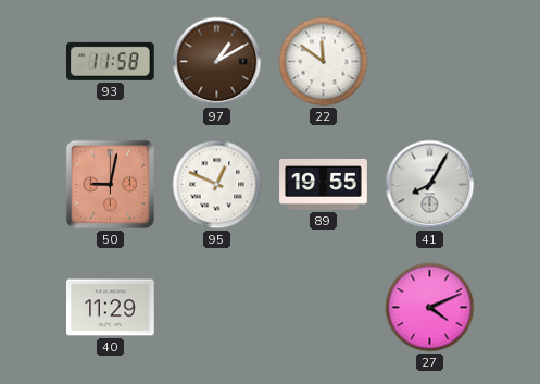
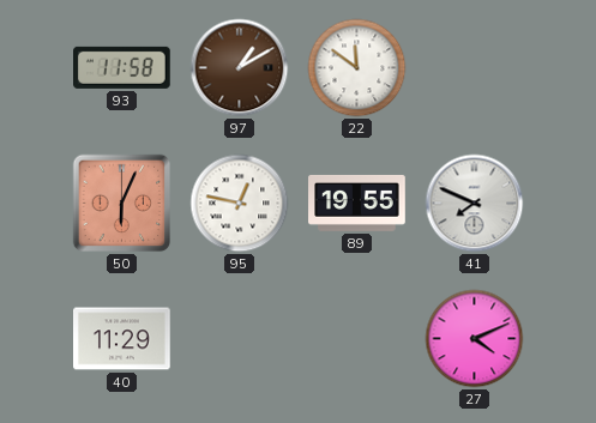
50: 9:02 -> 6:04
95: 12:49 -> 12:47
41: 8:05 -> 7:49
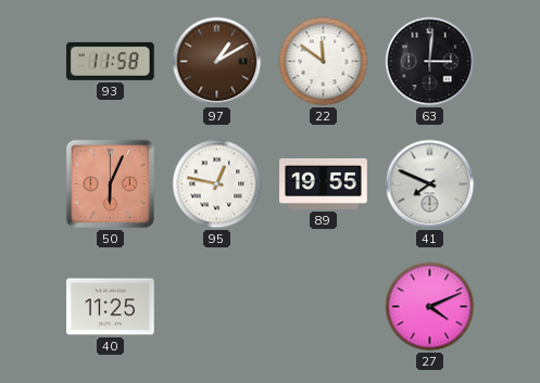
63: none -> 3:01
40: 11:29 -> 11:25
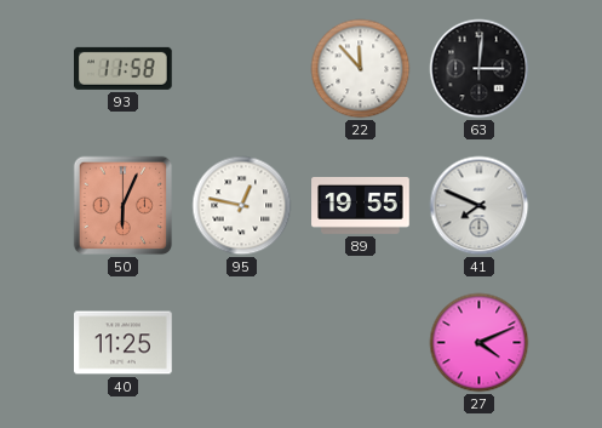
97: 1:10 -> none
22: 11:51 -> 11:53
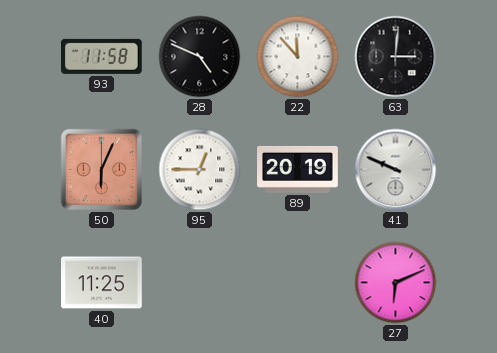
28: none -> 4:49
95: 12:47 -> 12:45
89: 19:55 -> 20:19
41: 7:49 -> 9:49
27: 4:11 -> 6:11
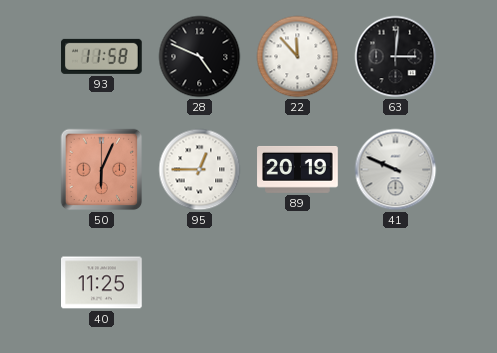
27: 6:11 -> none
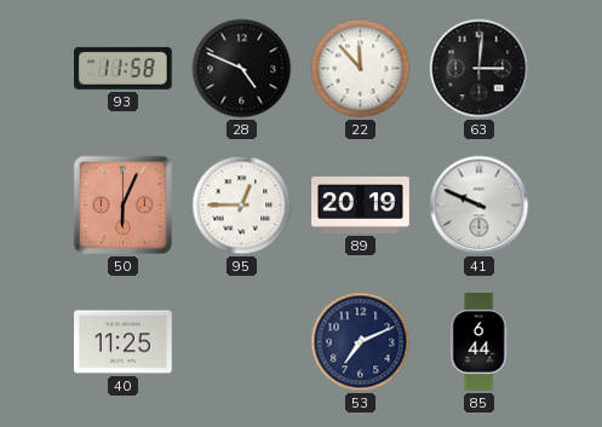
53: none -> 7:11
85: none -> 6:44
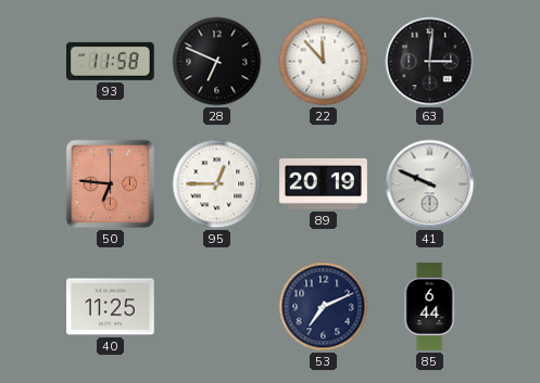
28: 4:49 -> 6:49
50: 6:04 -> 6:46
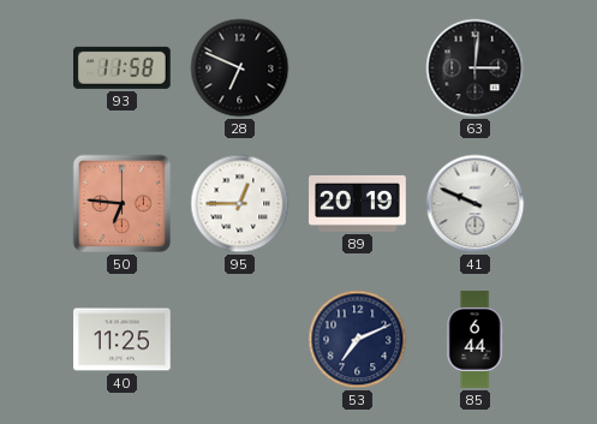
22: 11:53 -> none
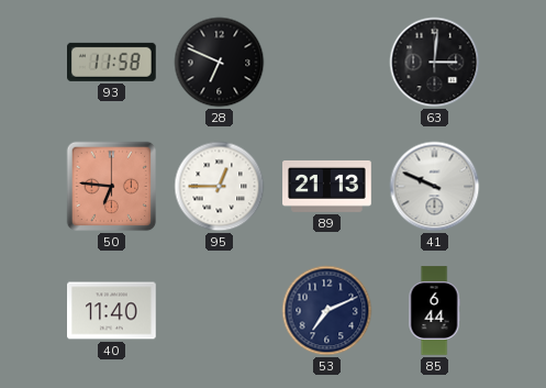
89: 20:19 -> 21:13
40: 11:25 -> 11:40
